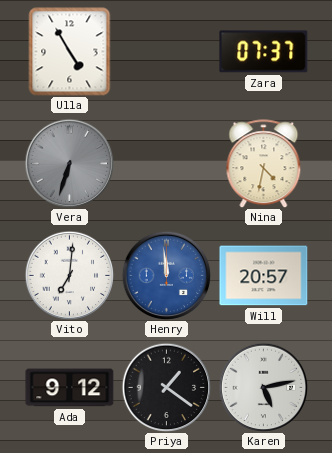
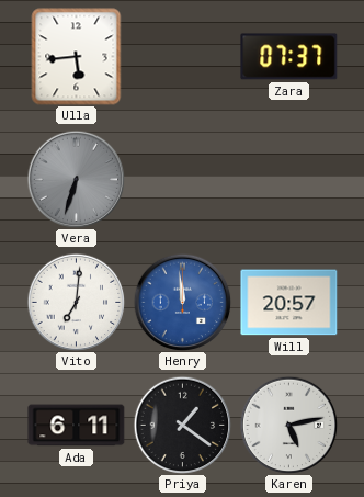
Ulla: 4:55 -> 5:44
Nina: 4:32 -> none
Ada: 9:12 -> 6:11
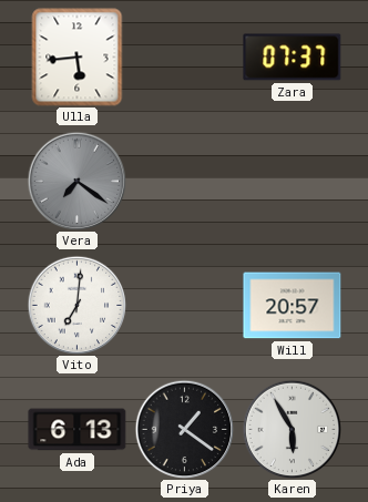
Vera: 6:33 -> 7:21
Henry: 11:59 -> none
Ada: 6:11 -> 6:13
Karen: 5:13 -> 5:55
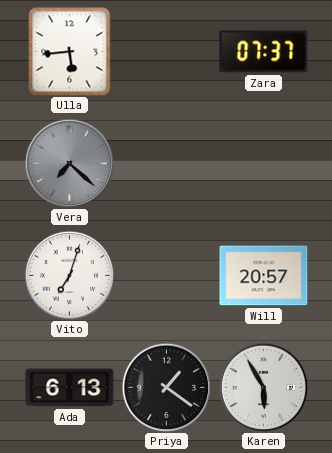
Vera: 7:21 -> 7:22
Vito: 7:01 -> 7:03
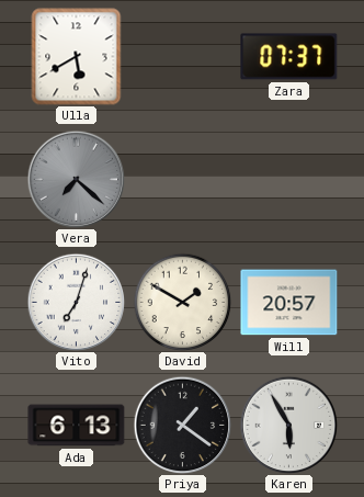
Ulla: 5:44 -> 5:40
David: none -> 1:50
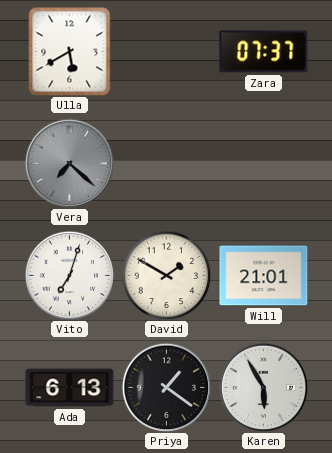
Will: 20:57 -> 21:01
